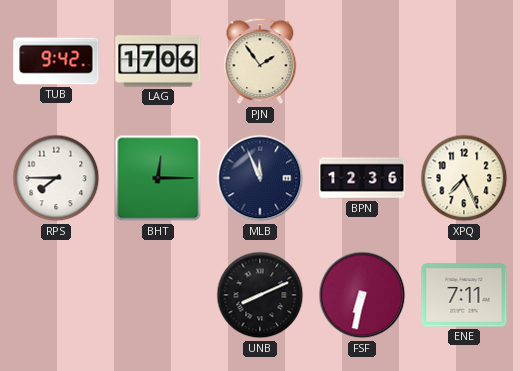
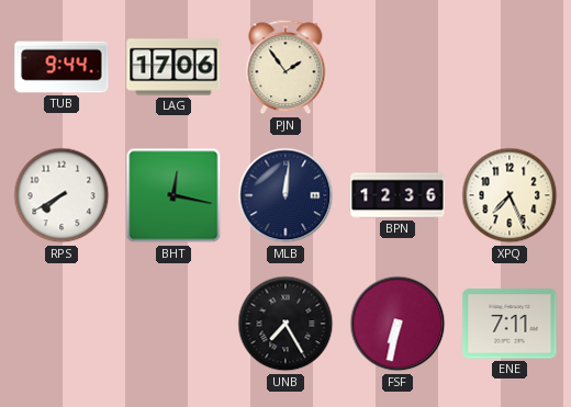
TUB: 9:42 -> 9:44
RPS: 7:45 -> 7:40
BHT: 12:15 -> 12:17
MLB: 11:56 -> 12:01
UNB: 8:11 -> 7:25
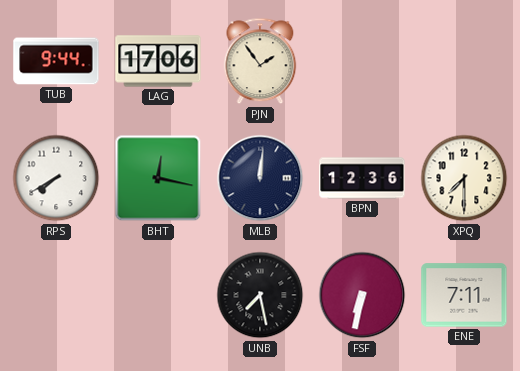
XPQ: 7:26 -> 7:30
UNB: 7:25 -> 7:28
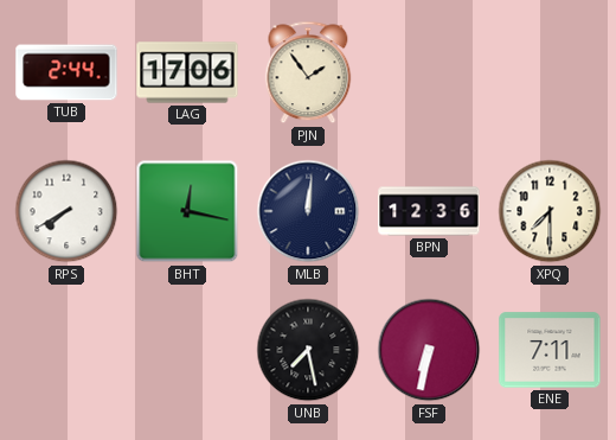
TUB: 9:44 -> 2:44
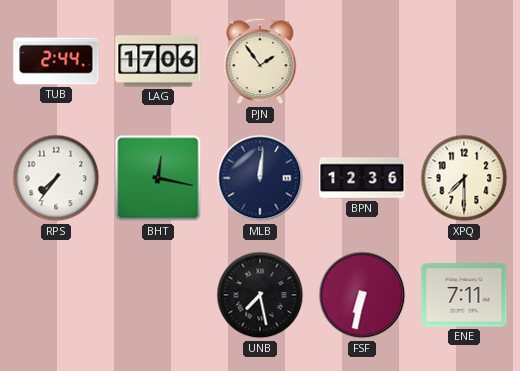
RPS: 7:40 -> 7:36
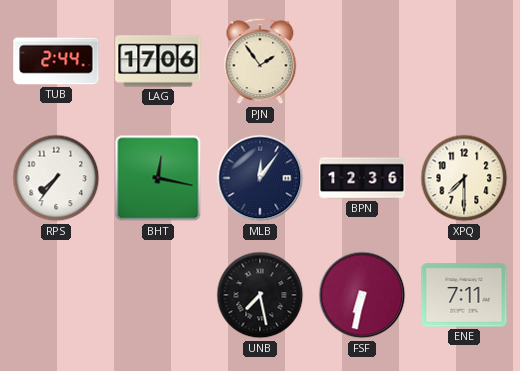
MLB: 12:01 -> 12:06
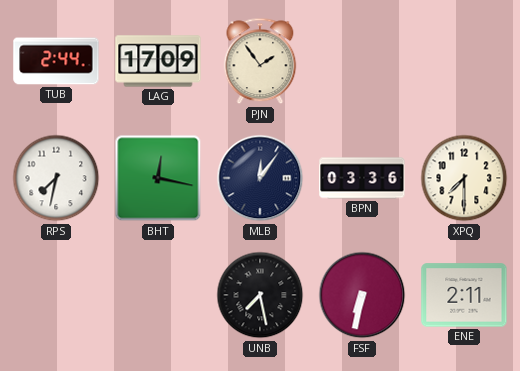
LAG: 17:06 -> 17:09
RPS: 7:36 -> 7:32
BPN: 12:36 -> 03:36
ENE: 7:11 -> 2:11
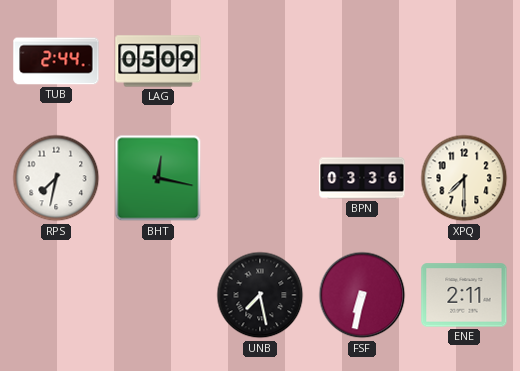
LAG: 17:09 -> 05:09
PJN: 1:54 -> none
MLB: 12:06 -> none
